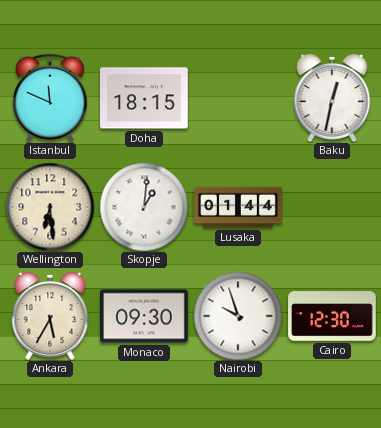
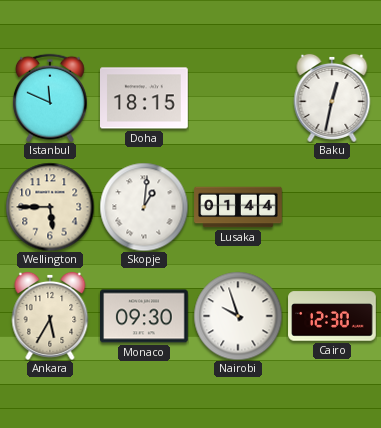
Wellington: 6:29 -> 5:45
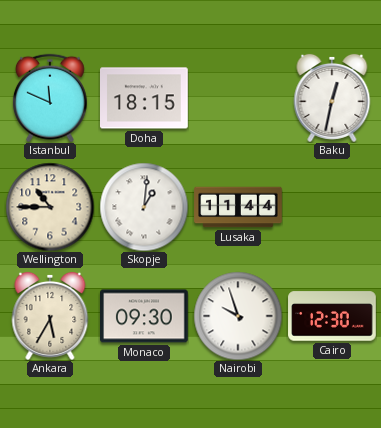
Wellington: 5:45 -> 10:45
Lusaka: 01:44 -> 11:44
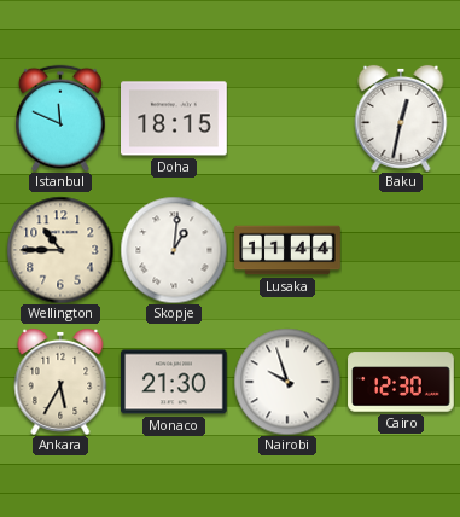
Monaco: 09:30 -> 21:30
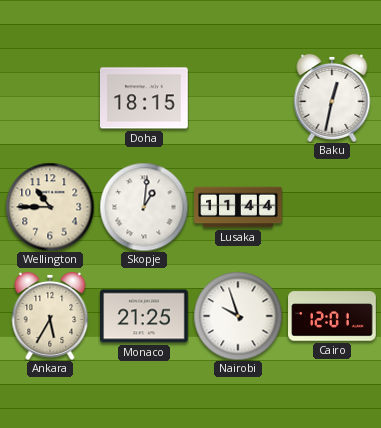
Istanbul: 11:49 -> none
Monaco: 21:30 -> 21:25
Cairo: 12:30 -> 12:01
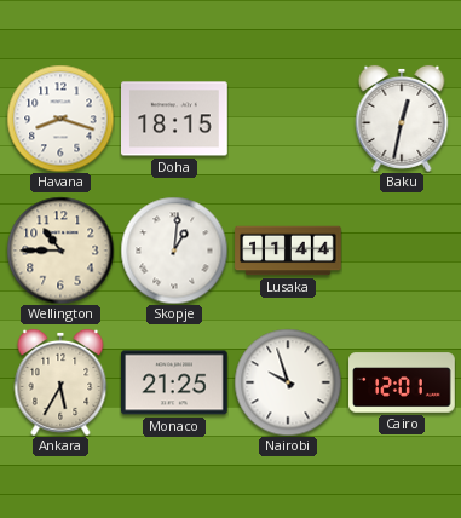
Havana: none -> 8:18
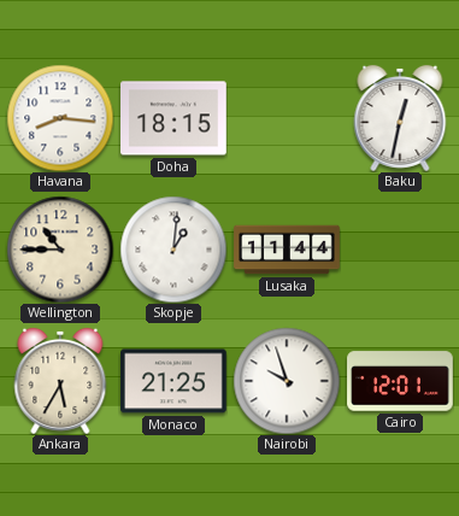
Havana: 8:18 -> 8:16
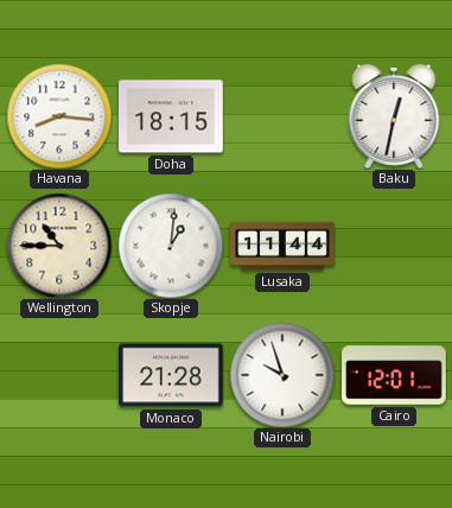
Ankara: 5:35 -> none
Monaco: 21:25 -> 21:28
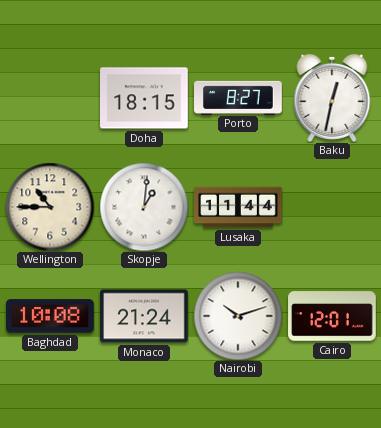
Havana: 8:16 -> none
Porto: none -> 8:27
Baghdad: none -> 10:08
Monaco: 21:28 -> 21:24
Nairobi: 9:57 -> 10:12
